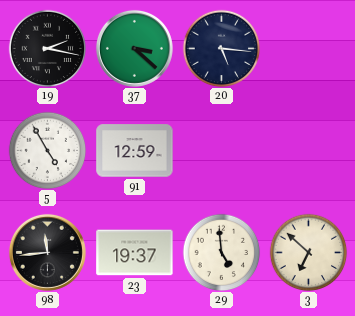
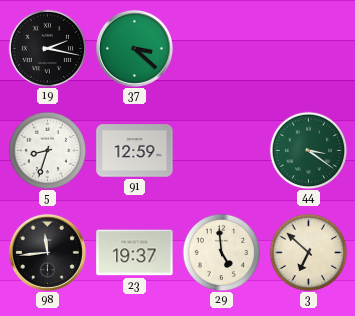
20: 5:16 -> none
5: 4:55 -> 8:33
44: none -> 3:21
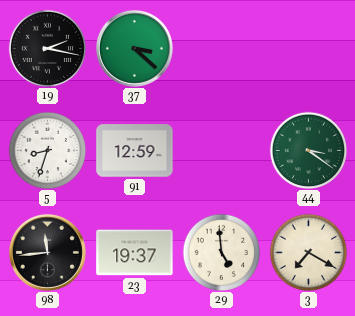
3: 6:52 -> 7:20
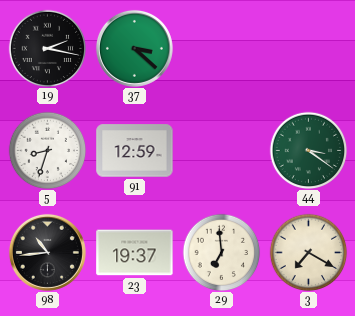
98: 11:44 -> 10:44
29: 4:59 -> 6:59
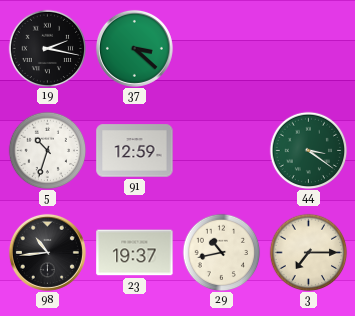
5: 8:33 -> 10:33
29: 6:59 -> 10:43
3: 7:20 -> 7:15
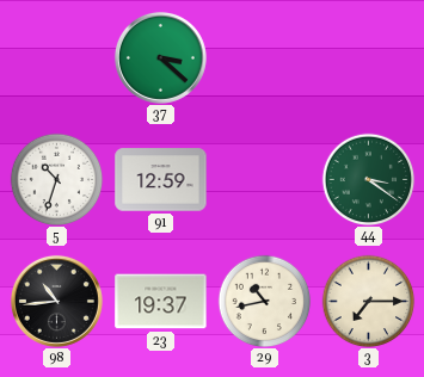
19: 2:17 -> none
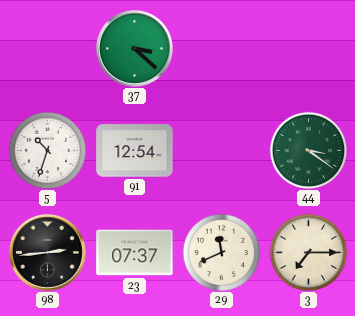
91: 12:59 -> 12:54
98: 10:44 -> 2:44
23: 19:37 -> 07:37
29: 10:43 -> 11:41
